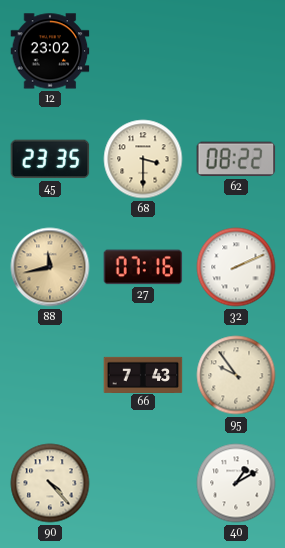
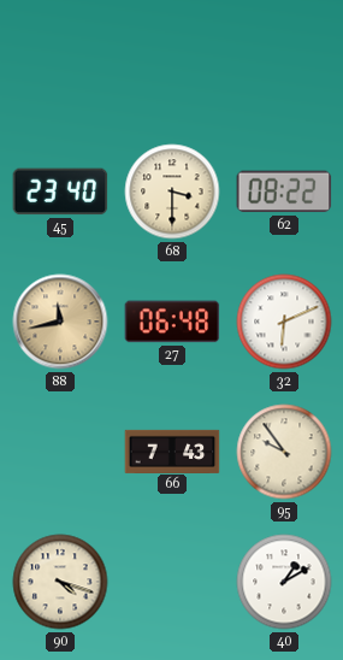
12: 23:02 -> none
45: 23:35 -> 23:40
27: 07:16 -> 06:48
32: 2:11 -> 6:11
90: 4:23 -> 4:18
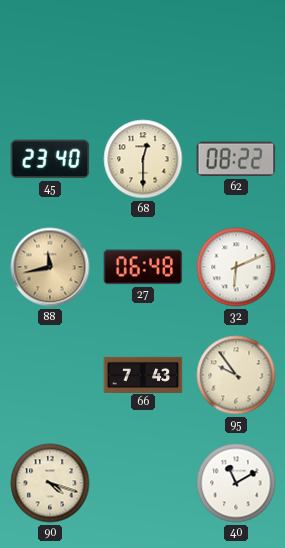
68: 3:30 -> 12:30
40: 1:10 -> 11:10
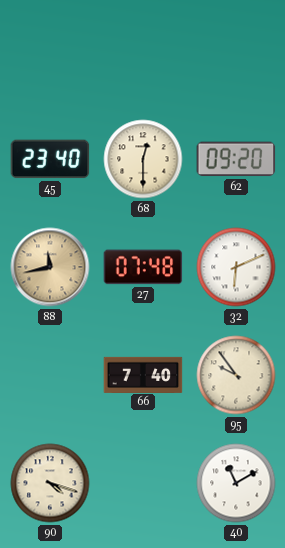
62: 08:22 -> 09:20
27: 06:48 -> 07:48
66: 7:43 -> 7:40
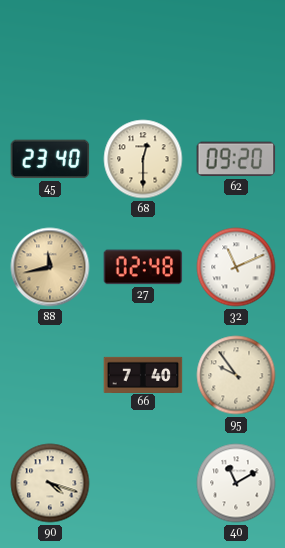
27: 07:48 -> 02:48
32: 6:11 -> 11:11
